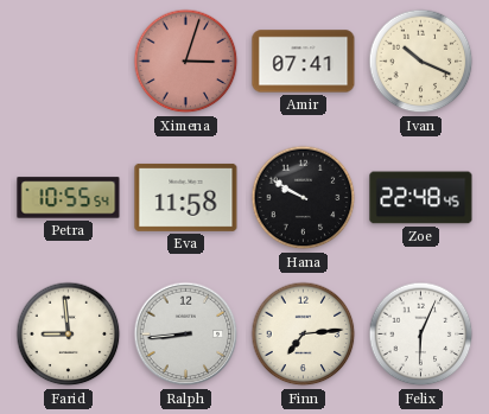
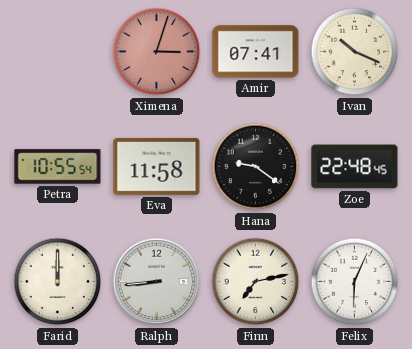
Hana: 9:50 -> 9:21
Farid: 8:59 -> 12:00
Finn: 7:14 -> 7:13
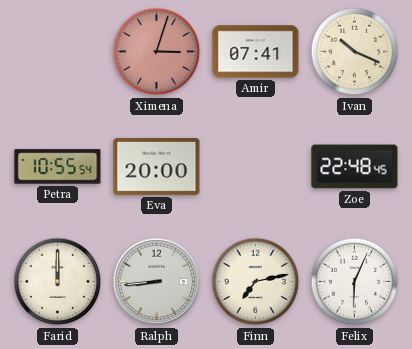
Eva: 11:58 -> 20:00
Hana: 9:21 -> none
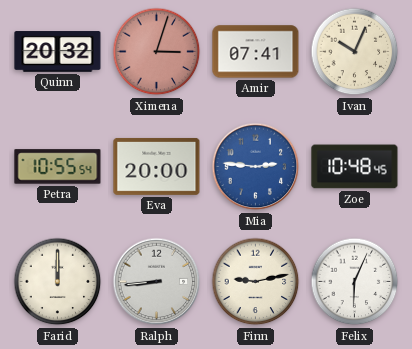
Quinn: none -> 20:32
Ivan: 10:19 -> 10:04
Mia: none -> 2:46
Zoe: 22:48 -> 10:48
Finn: 7:13 -> 9:13
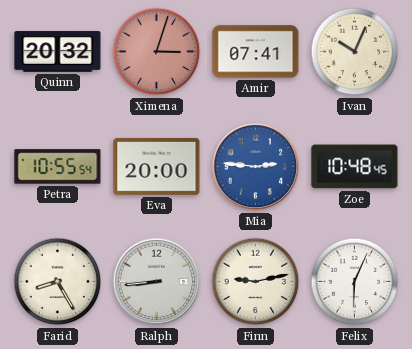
Farid: 12:00 -> 8:25
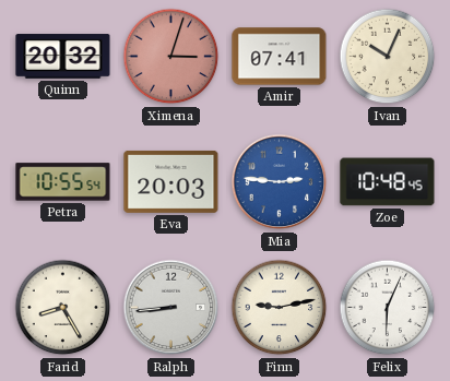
Eva: 20:00 -> 20:03
